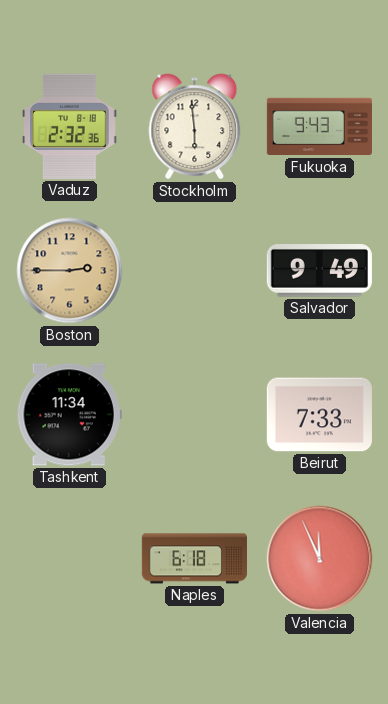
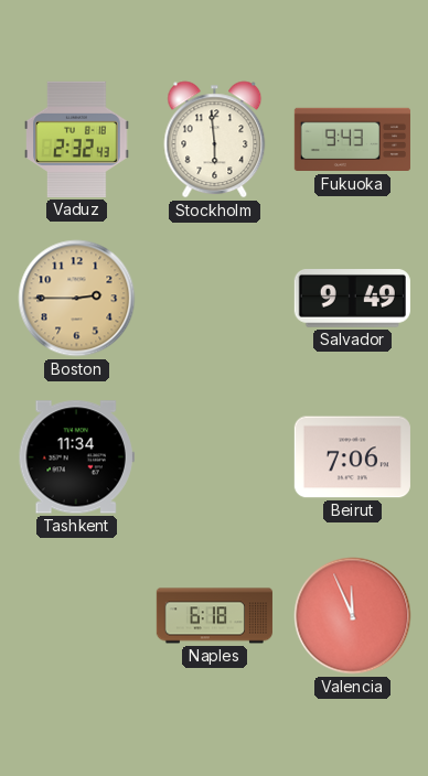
Vaduz: 2:32:36 -> 2:32:43
Beirut: 7:33 -> 7:06
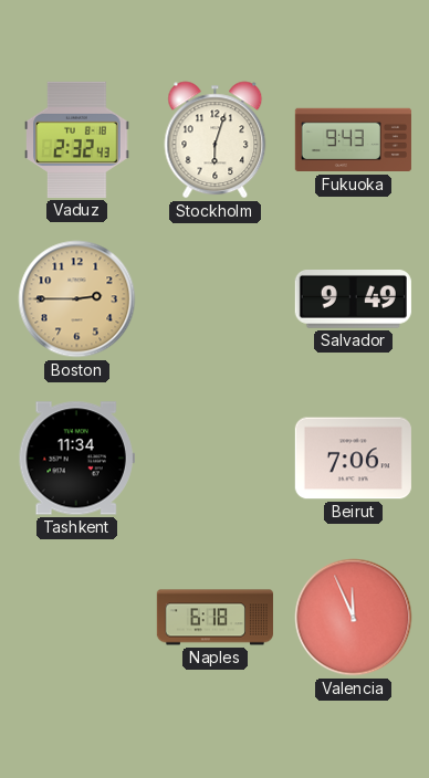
Stockholm: 5:59 -> 6:03
